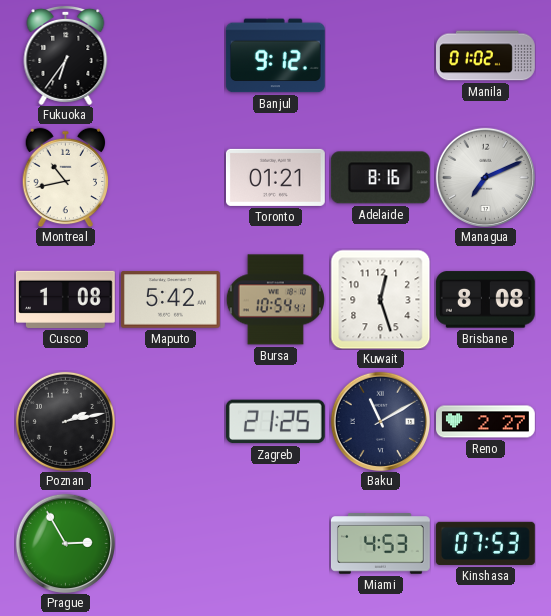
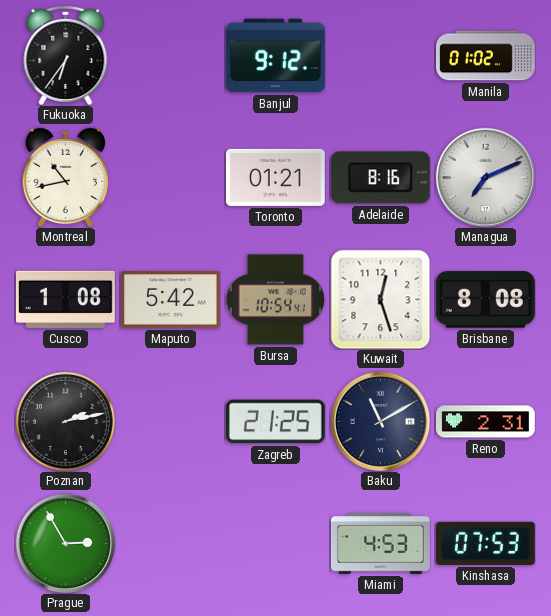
Reno: 2:27 -> 2:31
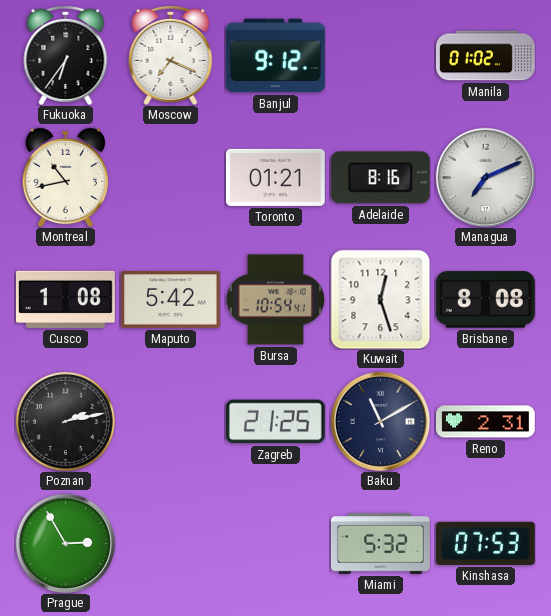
Moscow: none -> 7:19
Miami: 4:53 -> 5:32
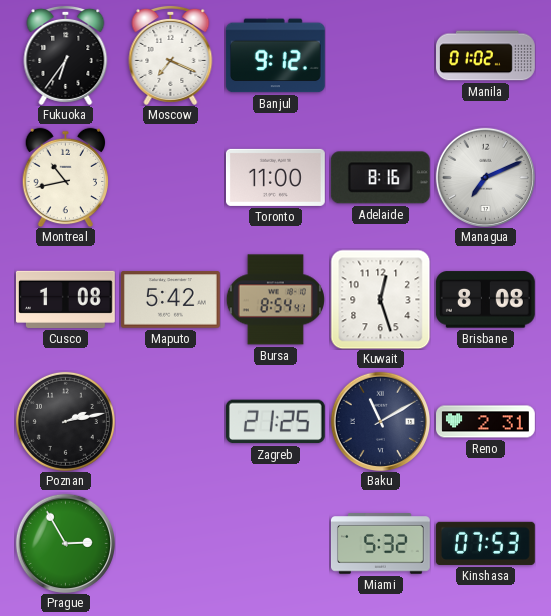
Toronto: 01:21 -> 11:00
Bursa: 10:54 -> 8:54
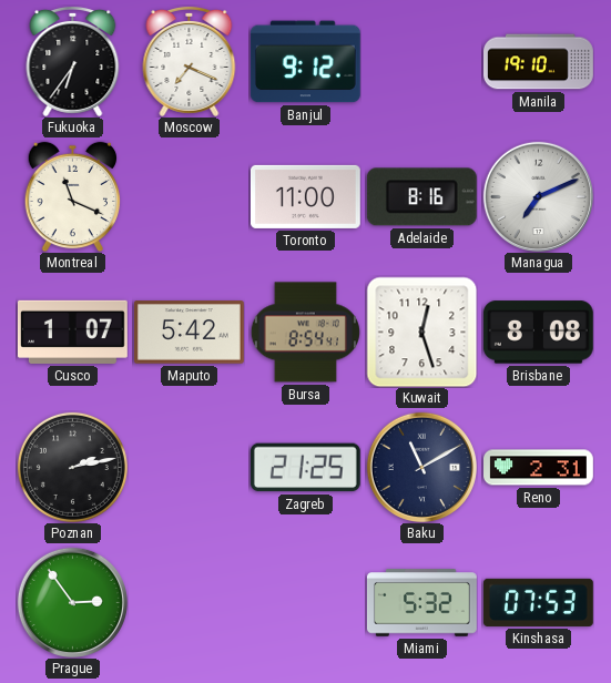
Manila: 01:02 -> 19:10
Montreal: 10:43 -> 11:19
Cusco: 1:08 -> 1:07
Prague: 2:55 -> 2:54
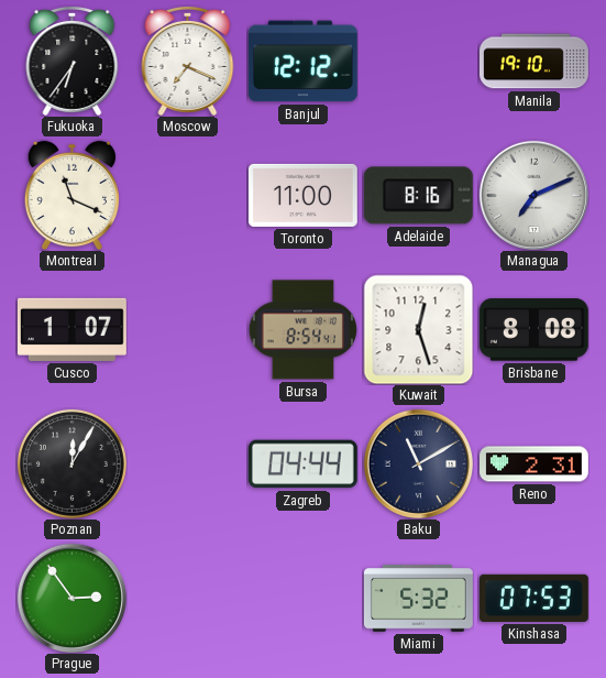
Banjul: 9:12 -> 12:12
Maputo: 5:42 -> none
Poznan: 2:13 -> 12:05
Zagreb: 21:25 -> 04:44
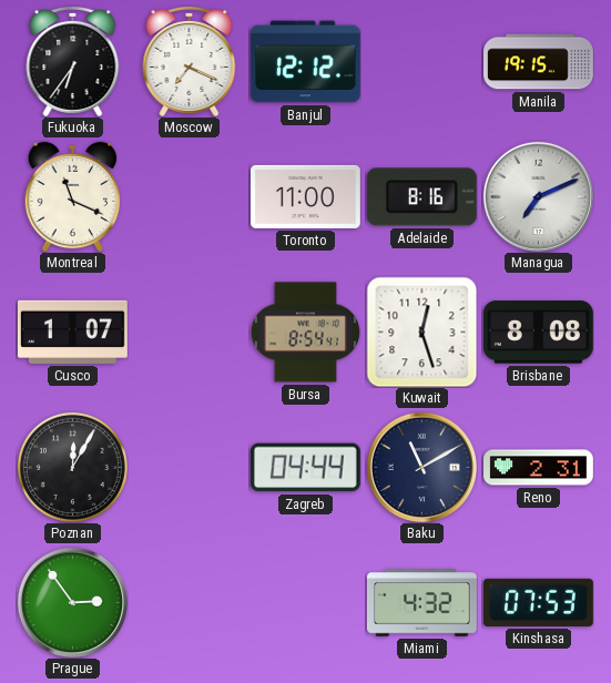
Manila: 19:10 -> 19:15
Miami: 5:32 -> 4:32
